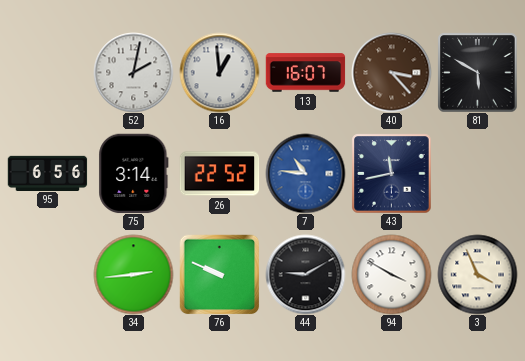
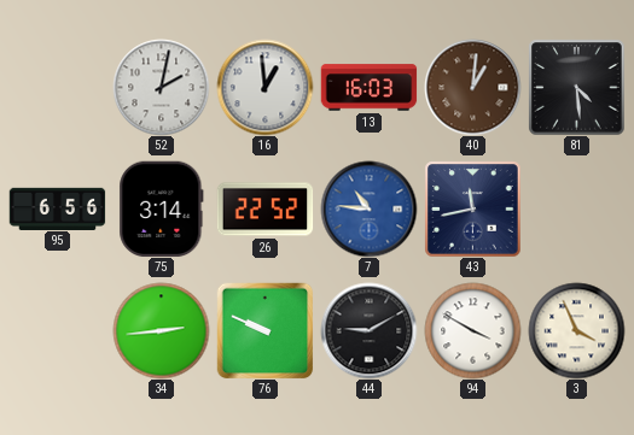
13: 16:07 -> 16:03
40: 3:23 -> 1:01
81: 5:50 -> 4:29
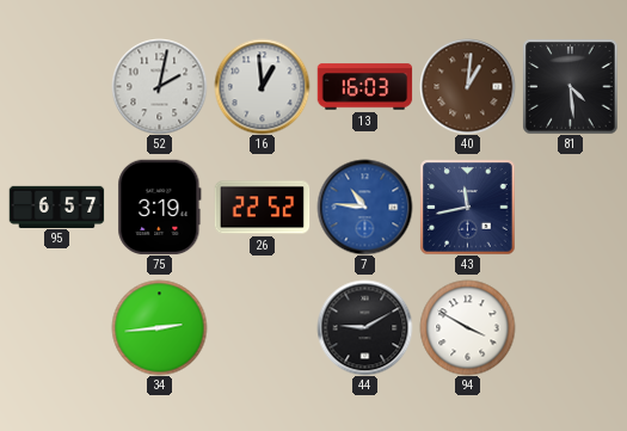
95: 6:56 -> 6:57
75: 3:14 -> 3:19
76: 9:49 -> none
3: 3:56 -> none
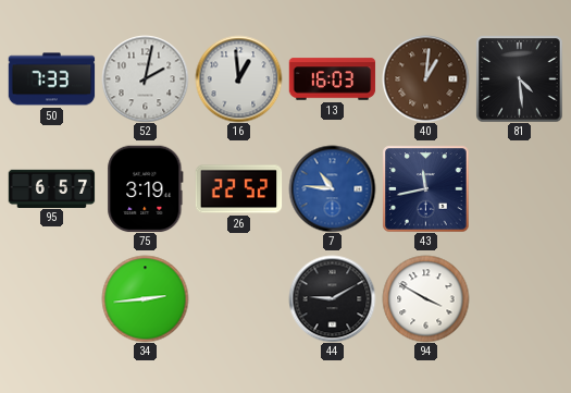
50: none -> 7:33
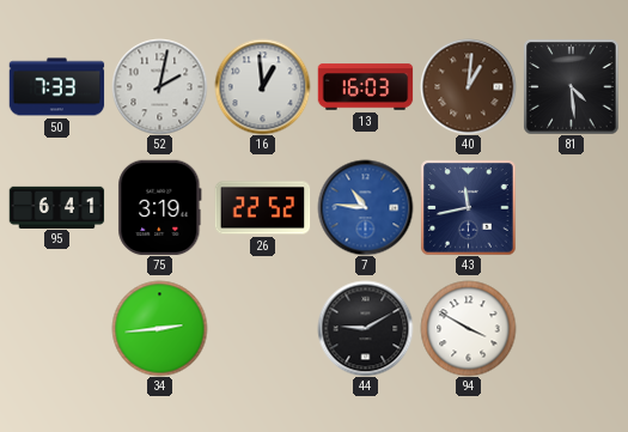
95: 6:57 -> 6:41
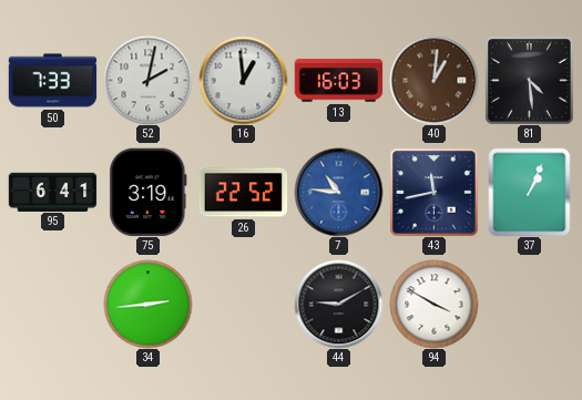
37: none -> 1:04
